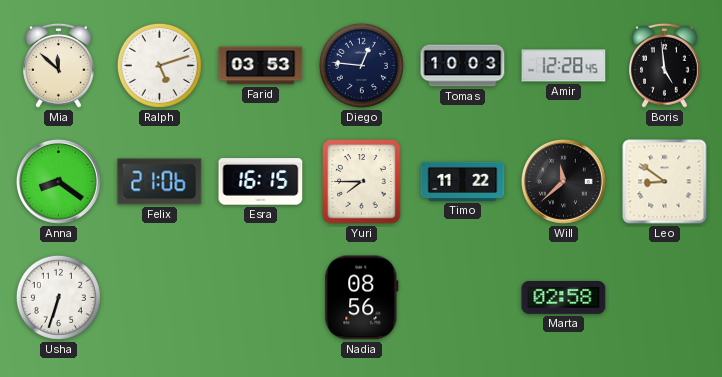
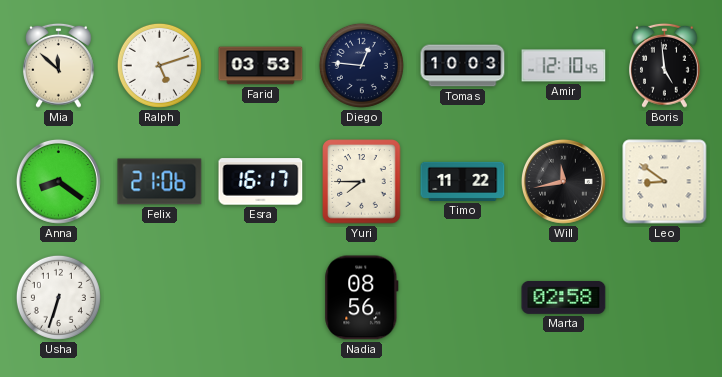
Amir: 12:28 -> 12:10
Esra: 16:15 -> 16:17
Will: 11:38 -> 11:43
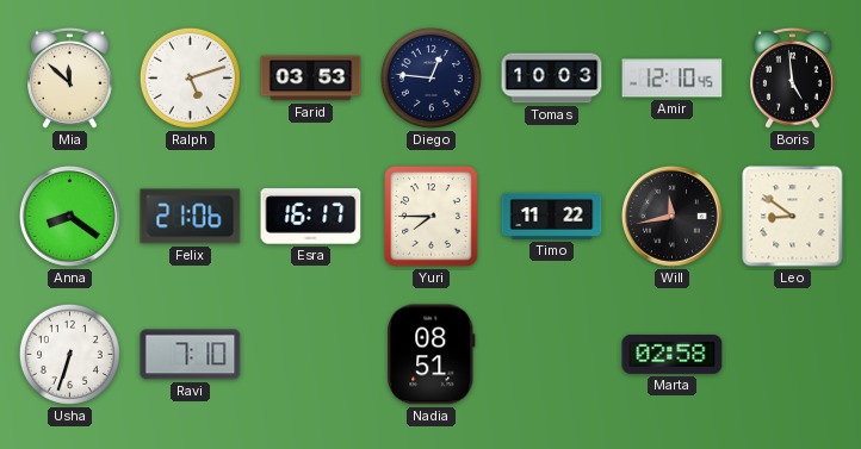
Ravi: none -> 7:10
Nadia: 08:56 -> 08:51
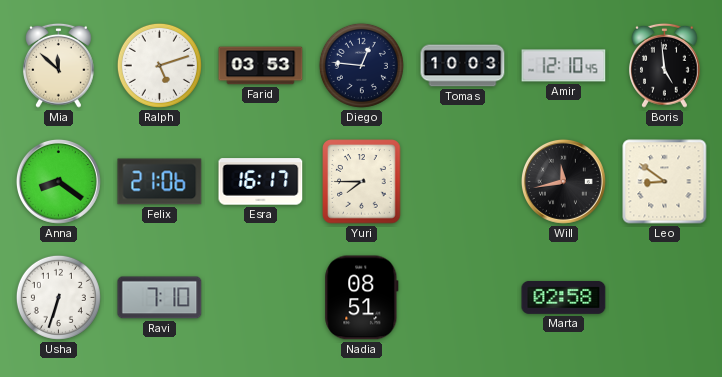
Timo: 11:22 -> none
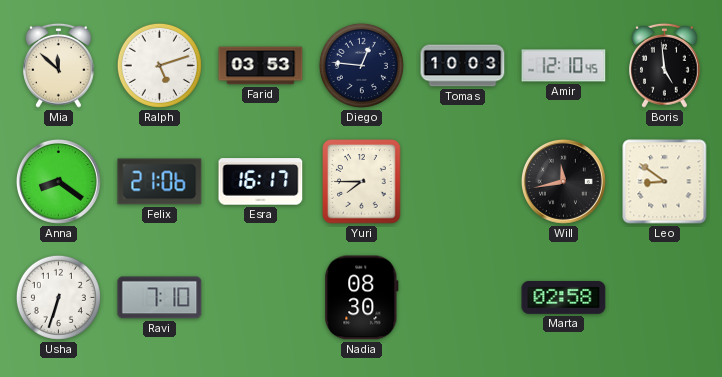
Nadia: 08:51 -> 08:30
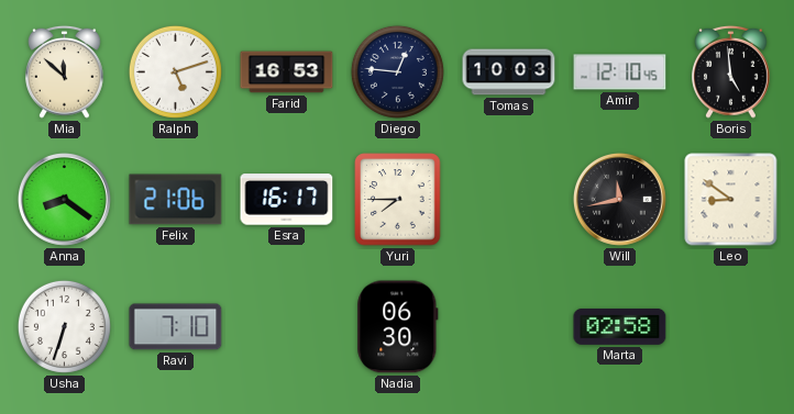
Farid: 03:53 -> 16:53
Nadia: 08:30 -> 06:30
